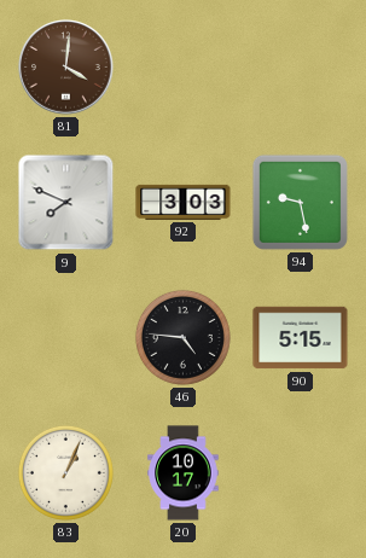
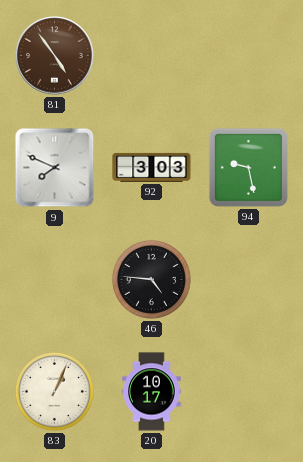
81: 4:01 -> 4:54
90: 5:15 -> none
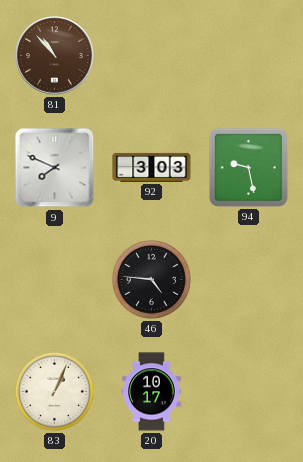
81: 4:54 -> 10:53
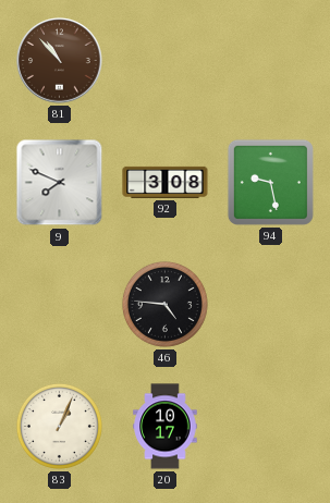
92: 3:03 -> 3:08
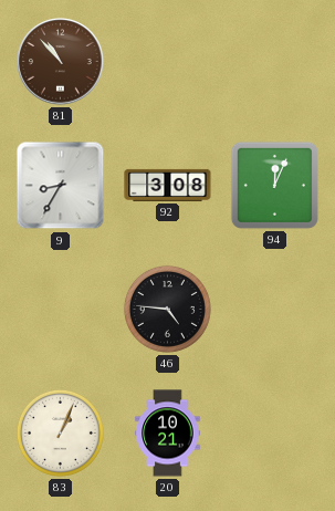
9: 7:49 -> 8:35
94: 9:28 -> 12:04
20: 10:17 -> 10:21
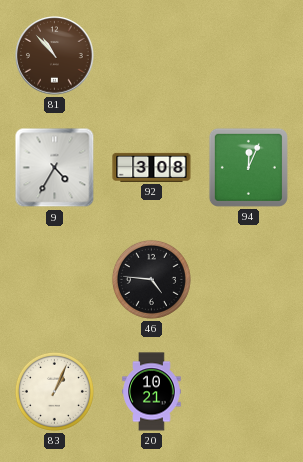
9: 8:35 -> 4:35
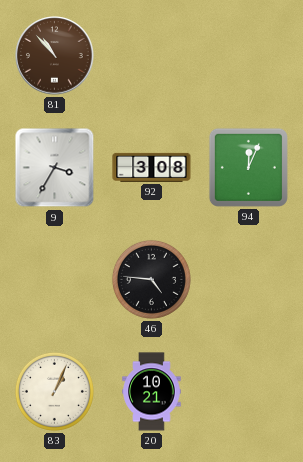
9: 4:35 -> 3:35
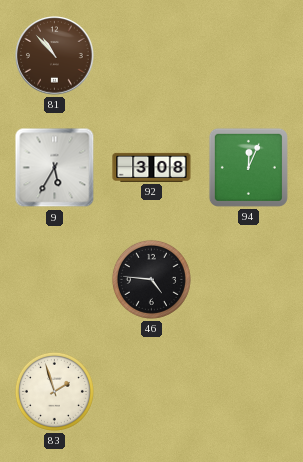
9: 3:35 -> 5:35
83: 1:04 -> 1:57
20: 10:21 -> none
